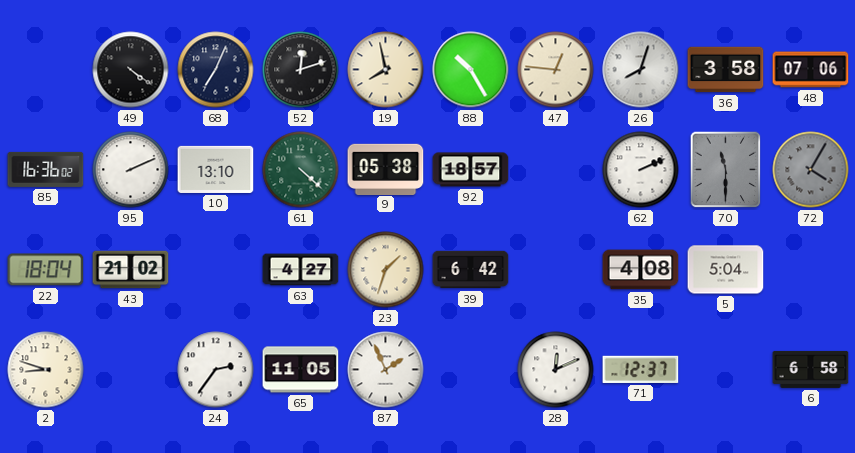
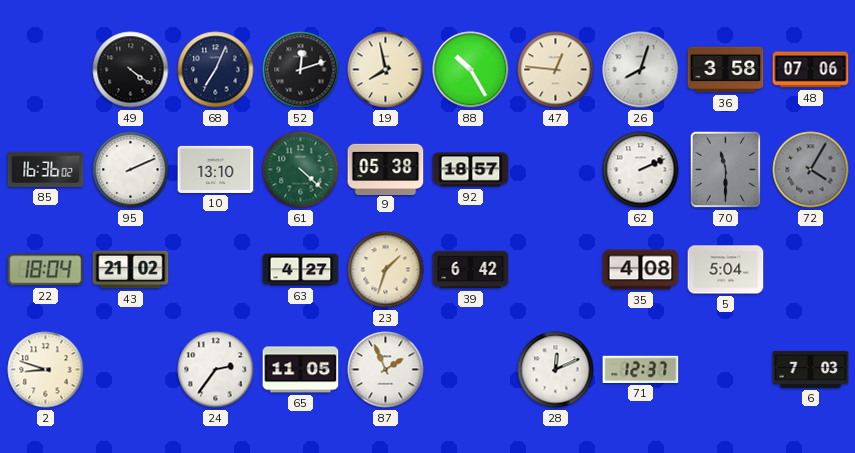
6: 6:58 -> 7:03
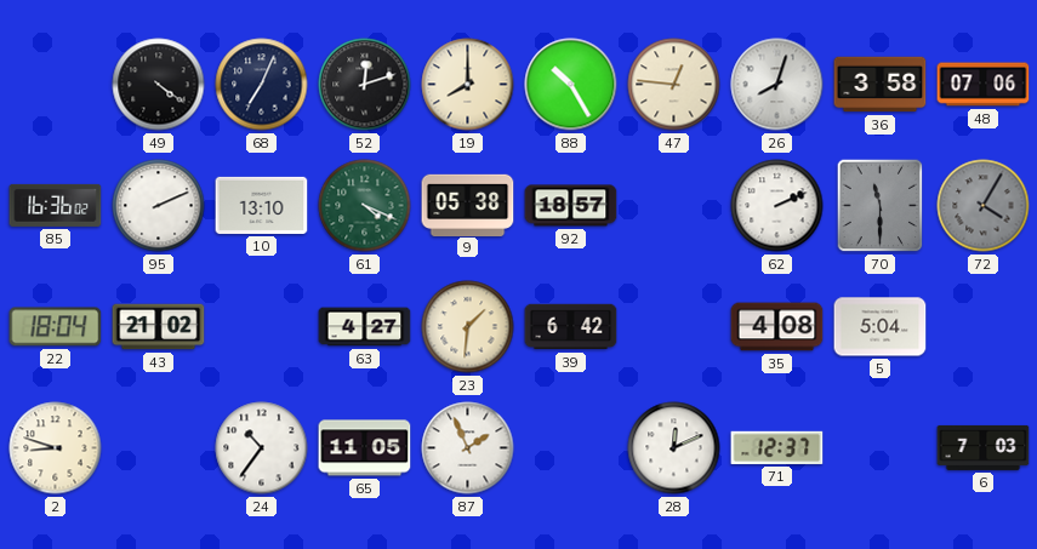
19: 7:58 -> 8:00
61: 4:22 -> 4:19
23: 1:33 -> 1:31
24: 2:36 -> 10:36
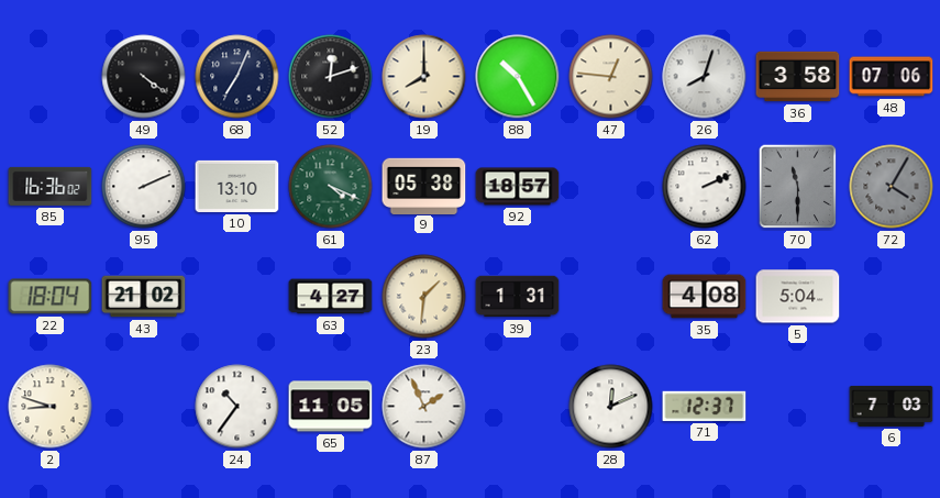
39: 6:42 -> 1:31
